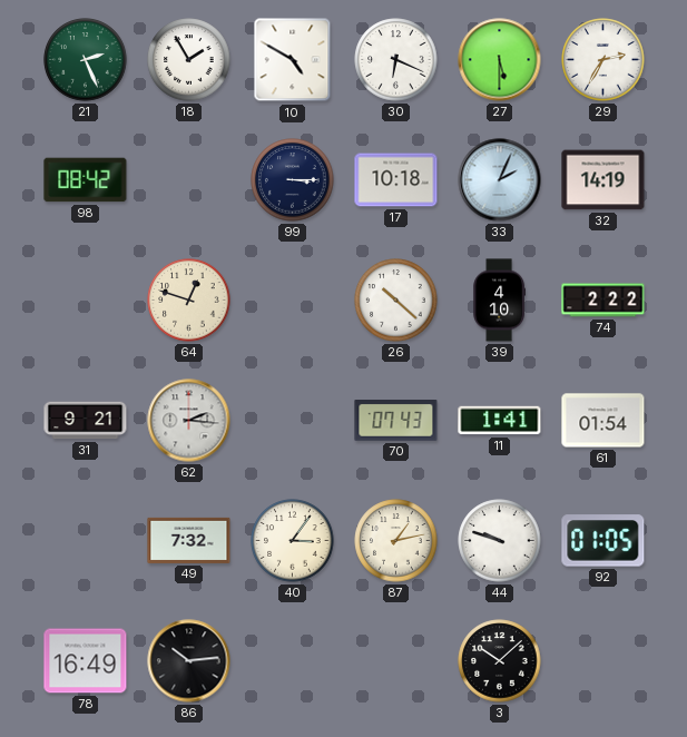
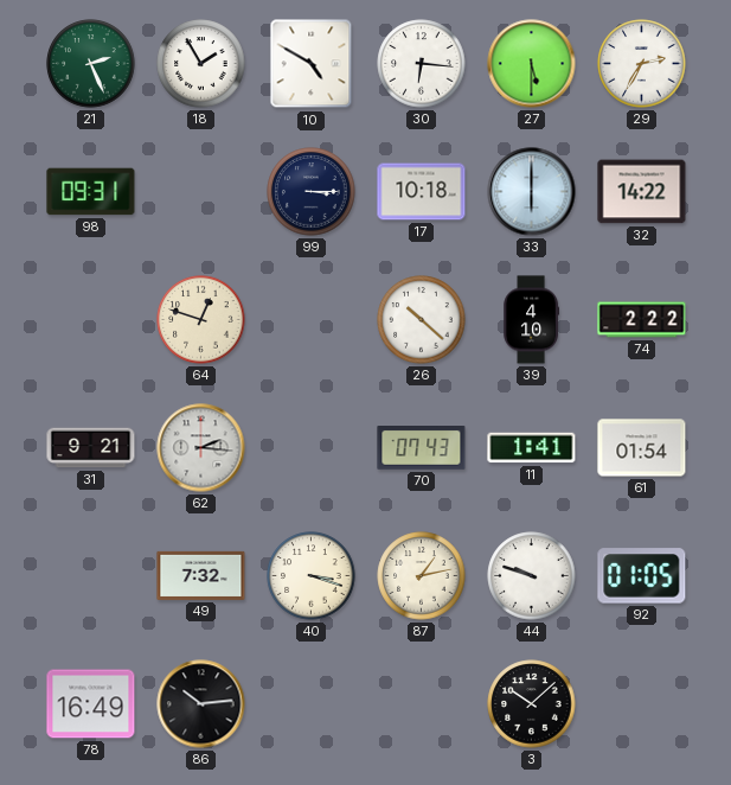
30: 6:19 -> 6:16
98: 08:42 -> 09:31
33: 2:04 -> 6:00
32: 14:19 -> 14:22
40: 3:06 -> 3:18
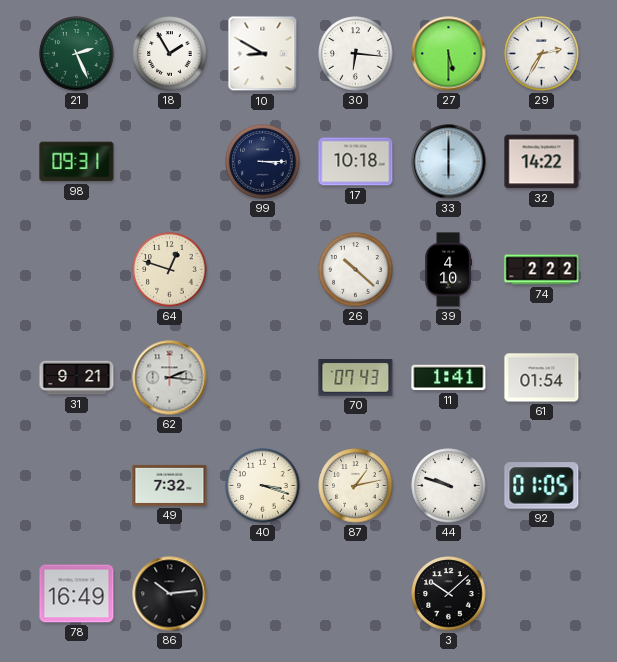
10: 4:50 -> 8:50
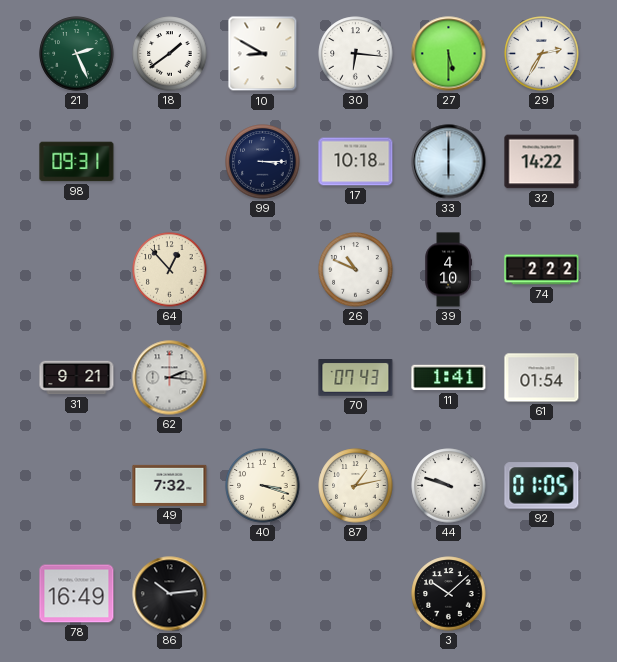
18: 1:55 -> 1:39
64: 12:48 -> 12:53
26: 10:22 -> 10:49
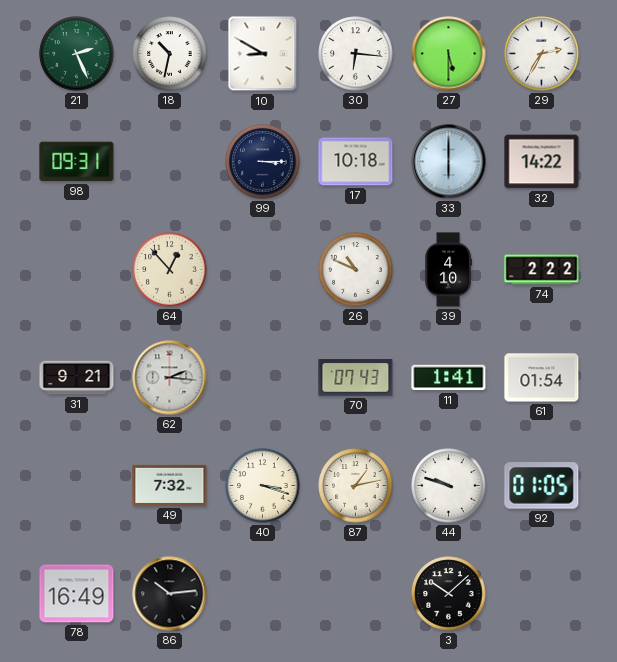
18: 1:39 -> 10:32
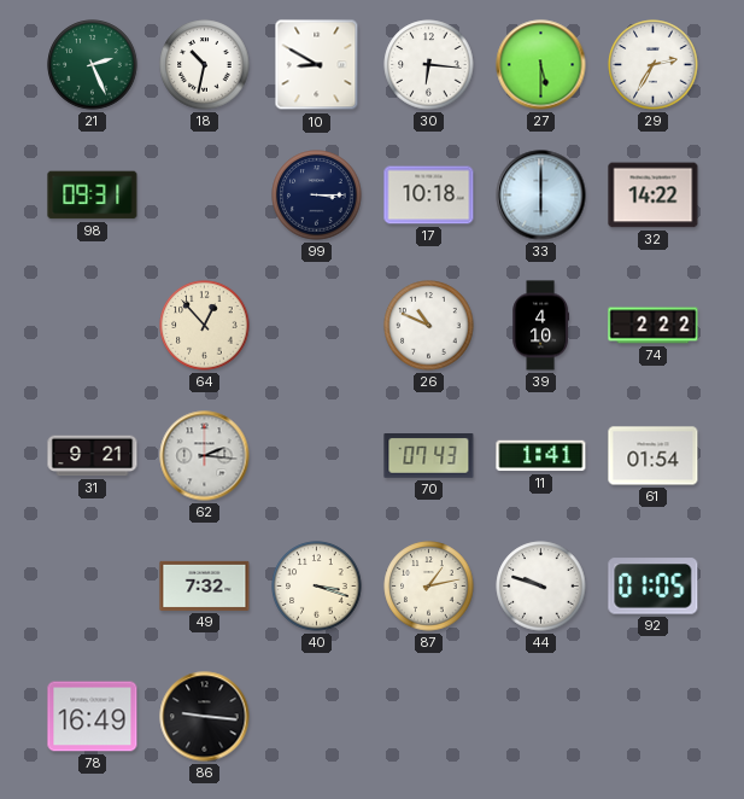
86: 10:14 -> 9:16
3: 10:08 -> none
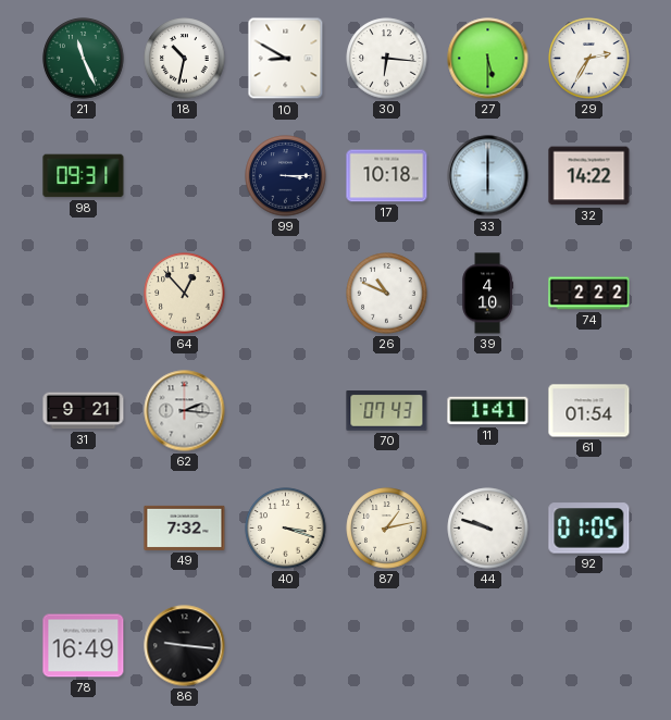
21: 2:26 -> 11:26
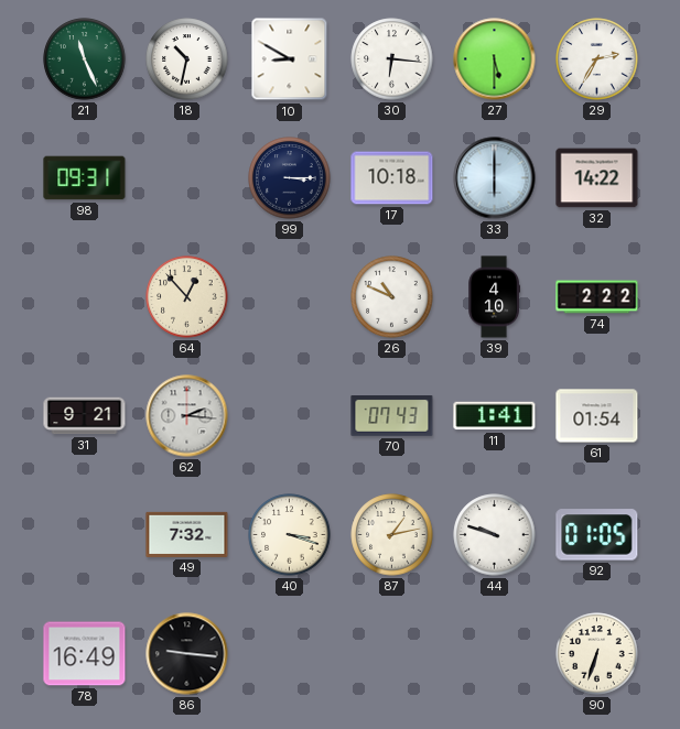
90: none -> 6:33
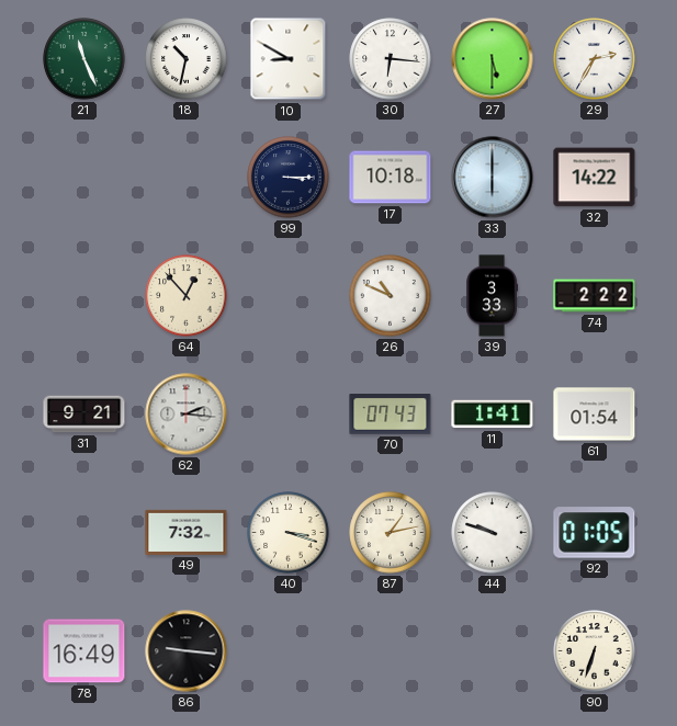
98: 09:31 -> none
39: 4:10 -> 3:33
